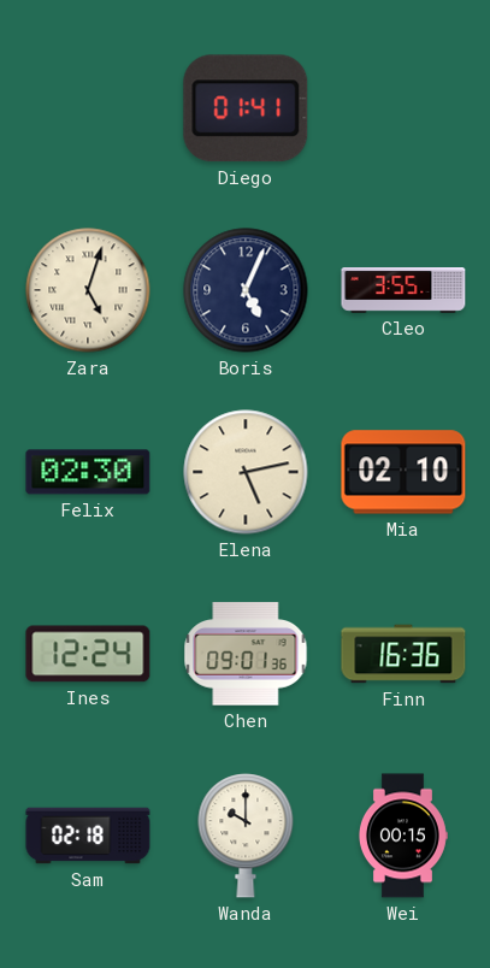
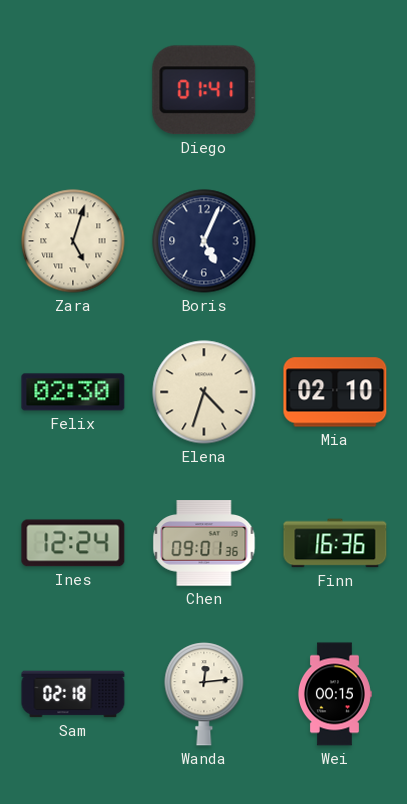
Cleo: 3:55 -> none
Elena: 5:13 -> 4:33
Wanda: 10:00 -> 12:14
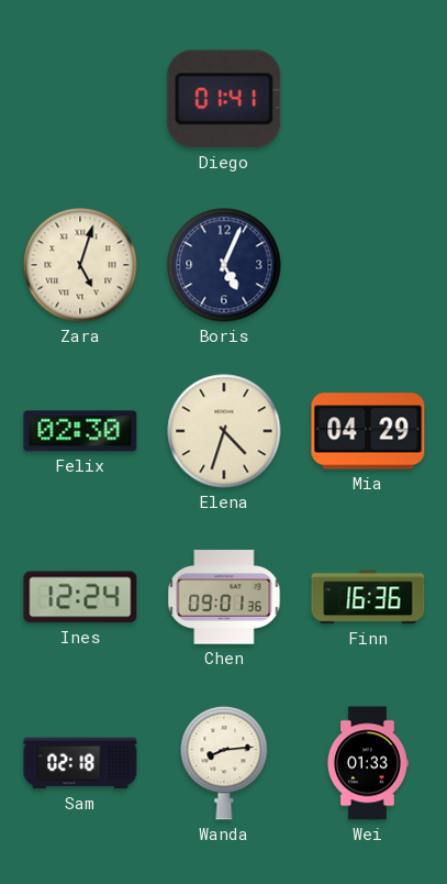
Mia: 02:10 -> 04:29
Wanda: 12:14 -> 8:14
Wei: 00:15 -> 01:33
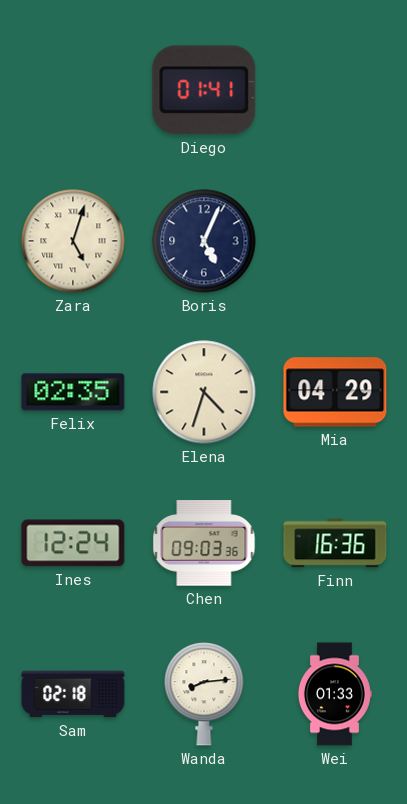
Felix: 02:30 -> 02:35
Chen: 09:01 -> 09:03
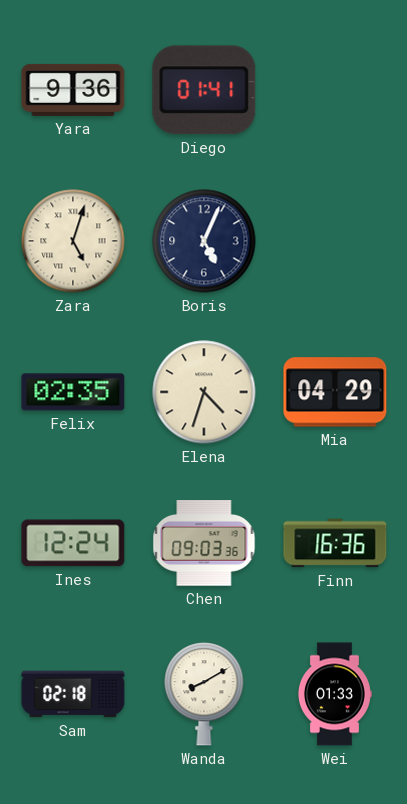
Yara: none -> 9:36
Wanda: 8:14 -> 8:10
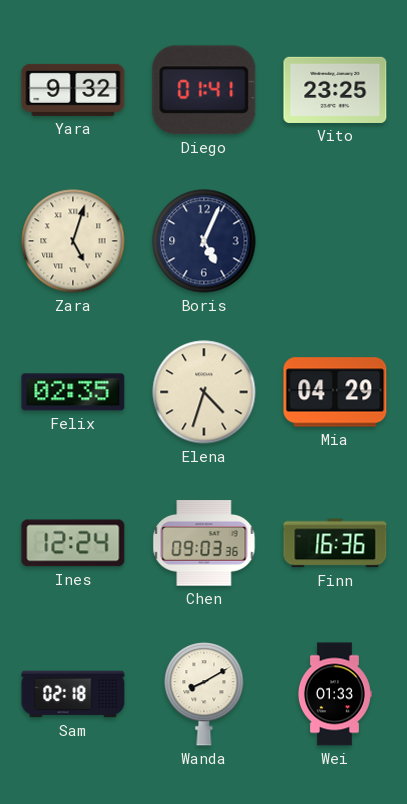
Yara: 9:36 -> 9:32
Vito: none -> 23:25
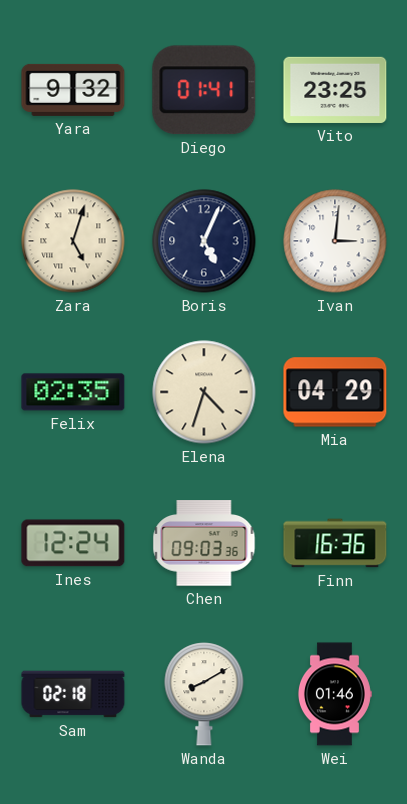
Ivan: none -> 3:01
Wei: 01:33 -> 01:46
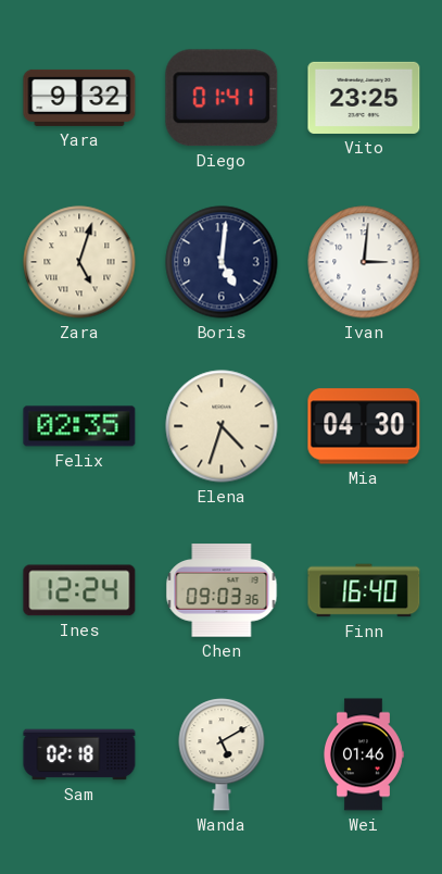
Boris: 5:04 -> 5:01
Mia: 04:29 -> 04:30
Finn: 16:36 -> 16:40
Wanda: 8:10 -> 5:10
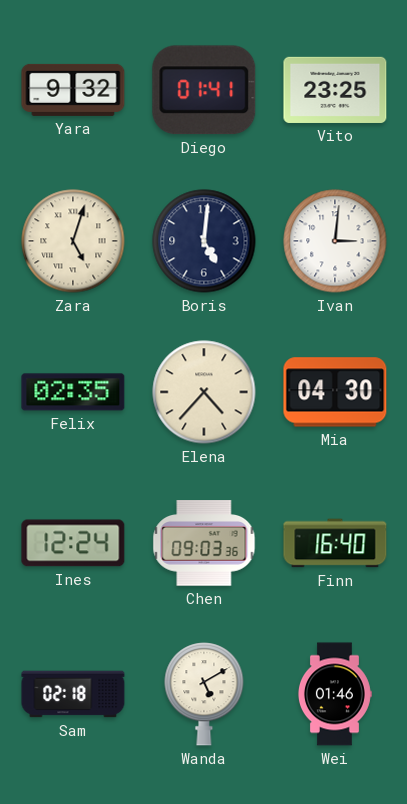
Elena: 4:33 -> 4:37
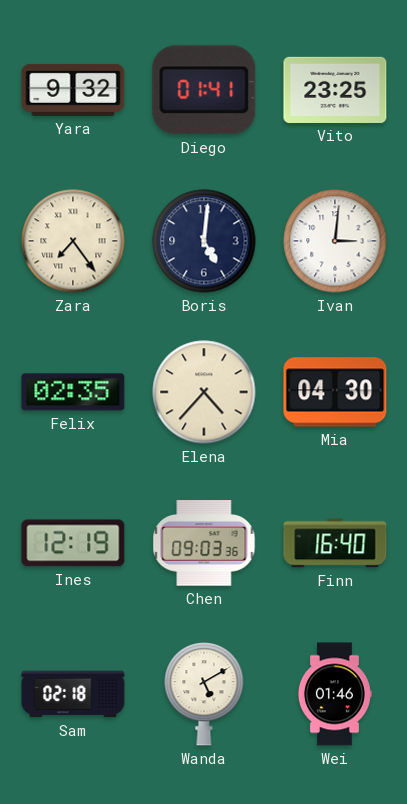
Zara: 5:03 -> 7:24
Ines: 12:24 -> 12:19
